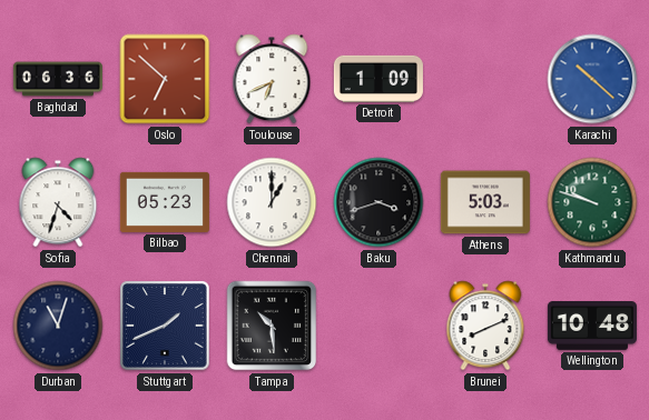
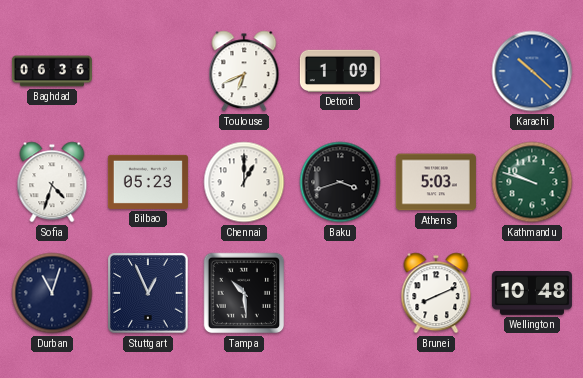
Oslo: 6:52 -> none
Stuttgart: 1:41 -> 12:56
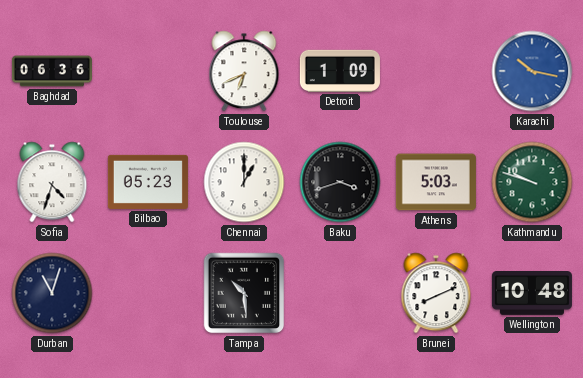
Karachi: 10:22 -> 10:17
Stuttgart: 12:56 -> none
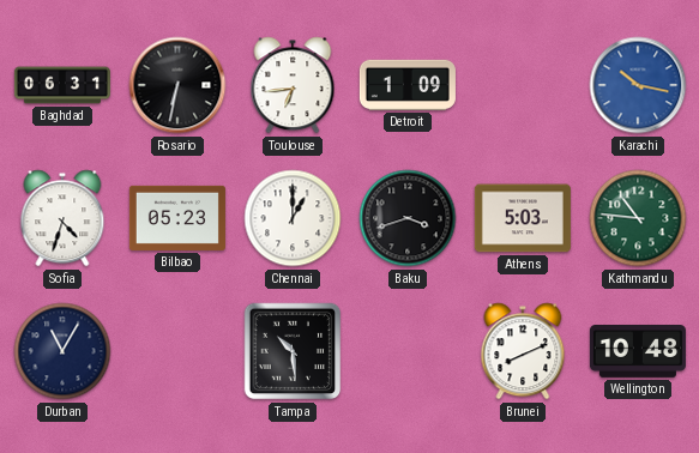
Baghdad: 06:36 -> 06:31
Rosario: none -> 6:32
Toulouse: 6:41 -> 6:44
Kathmandu: 9:48 -> 10:46
Durban: 11:03 -> 11:05
